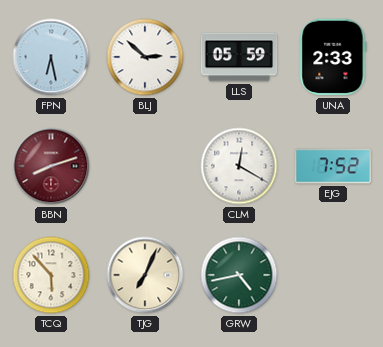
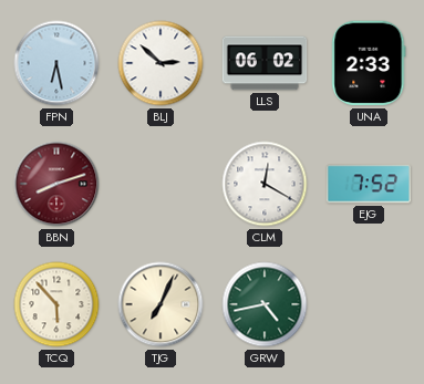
LLS: 05:59 -> 06:02
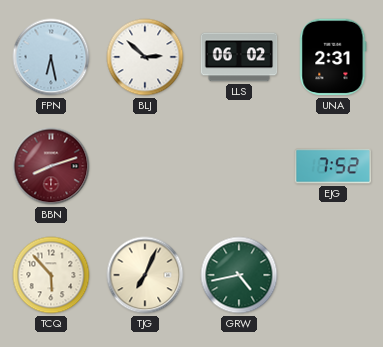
UNA: 2:33 -> 2:31
CLM: 12:20 -> none
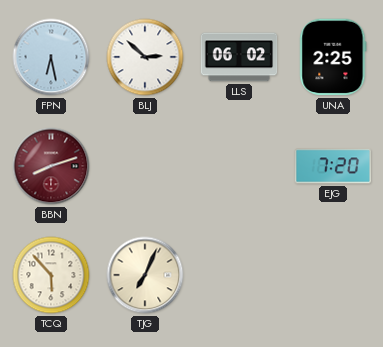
UNA: 2:31 -> 2:25
EJG: 7:52 -> 7:20
GRW: 4:43 -> none
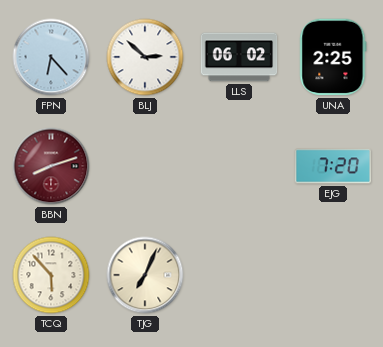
FPN: 6:28 -> 6:23
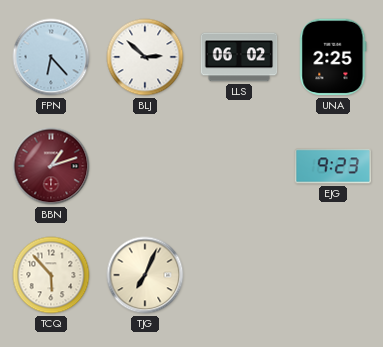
BBN: 8:12 -> 1:12
EJG: 7:20 -> 9:23
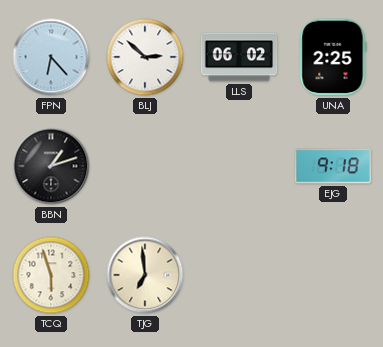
BBN dial: burgundy -> black
EJG: 9:23 -> 9:18
TCQ: 5:53 -> 5:57
TJG: 7:04 -> 6:59
